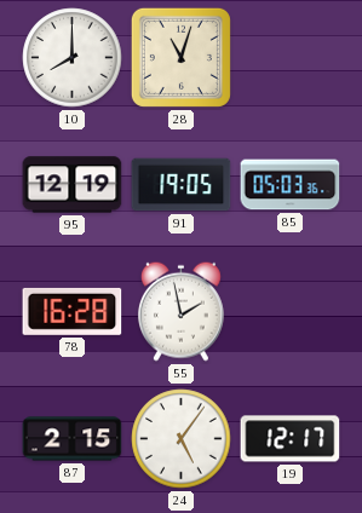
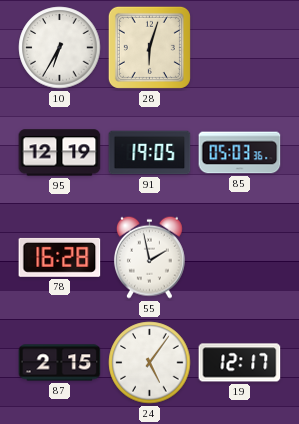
10: 8:00 -> 6:35
28: 11:03 -> 6:03
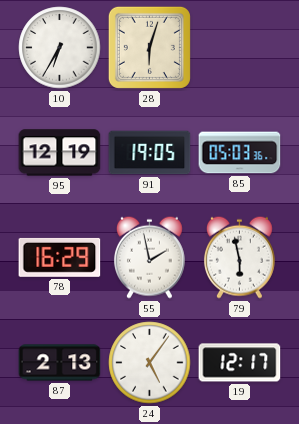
78: 16:28 -> 16:29
79: none -> 5:58
87: 2:15 -> 2:13
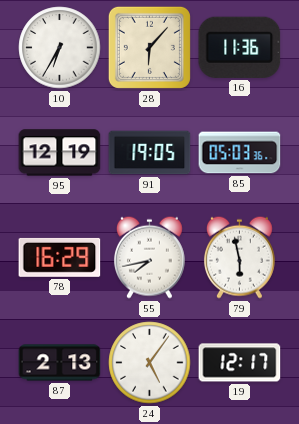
28: 6:03 -> 6:07
16: none -> 11:36
55: 1:58 -> 7:43
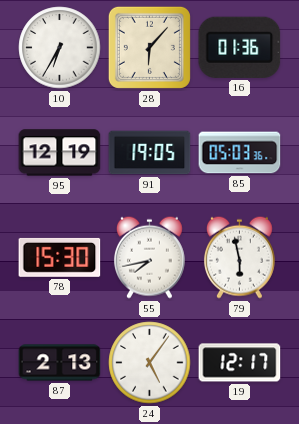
16: 11:36 -> 01:36
78: 16:29 -> 15:30
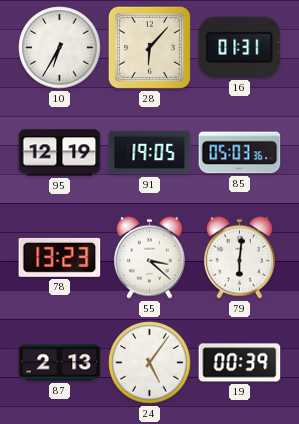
16: 01:36 -> 01:31
78: 15:30 -> 13:23
55: 7:43 -> 3:22
79: 5:58 -> 6:01
19: 12:17 -> 00:39
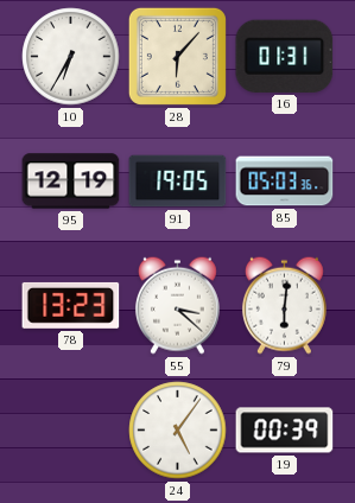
87: 2:13 -> none
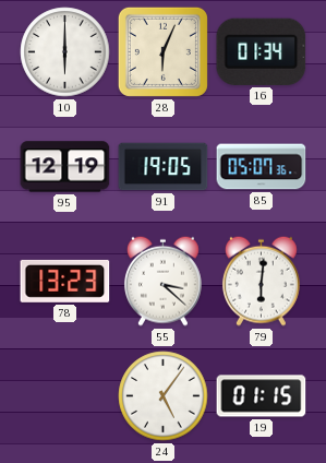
10: 6:35 -> 6:00
28: 6:07 -> 6:04
16: 01:31 -> 01:34
85: 05:03 -> 05:07
19: 00:39 -> 01:15
